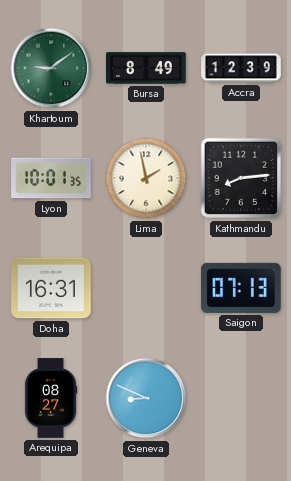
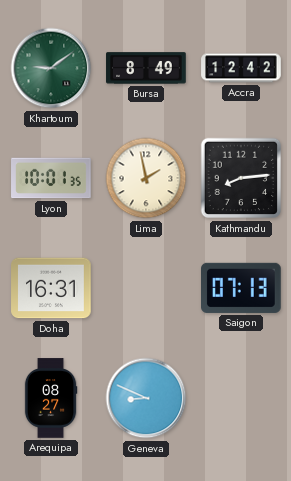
Accra: 12:39 -> 12:42
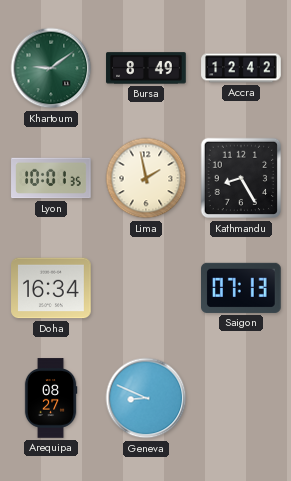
Kathmandu: 8:14 -> 8:25
Doha: 16:31 -> 16:34
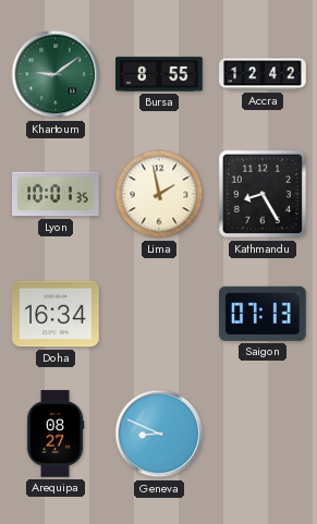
Bursa: 8:49 -> 8:55
